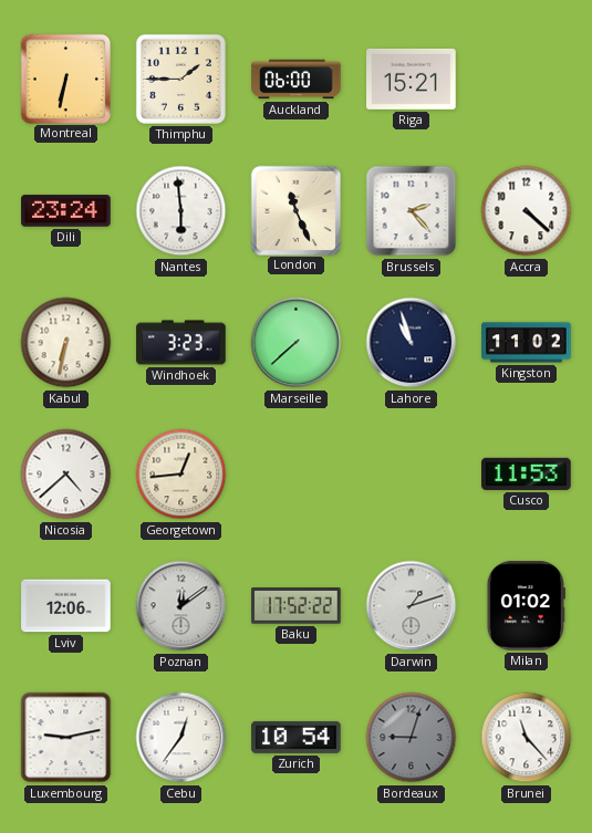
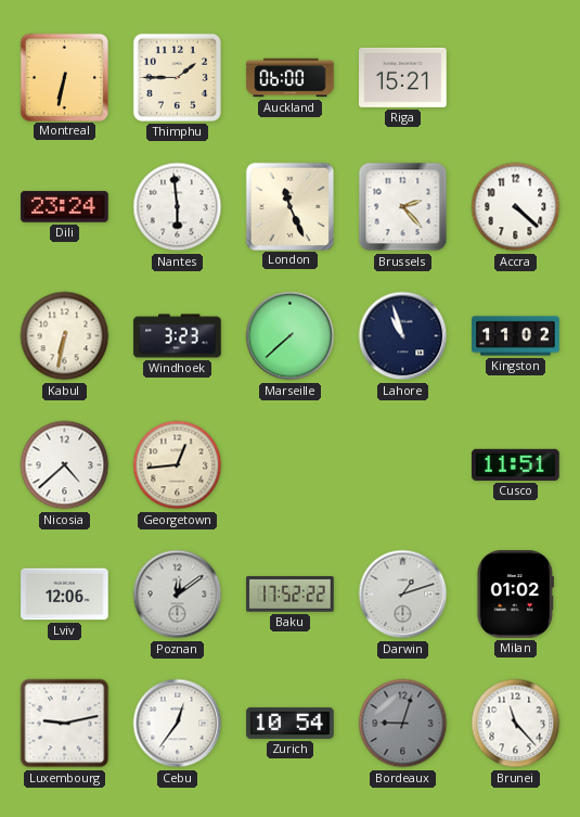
Cusco: 11:53 -> 11:51
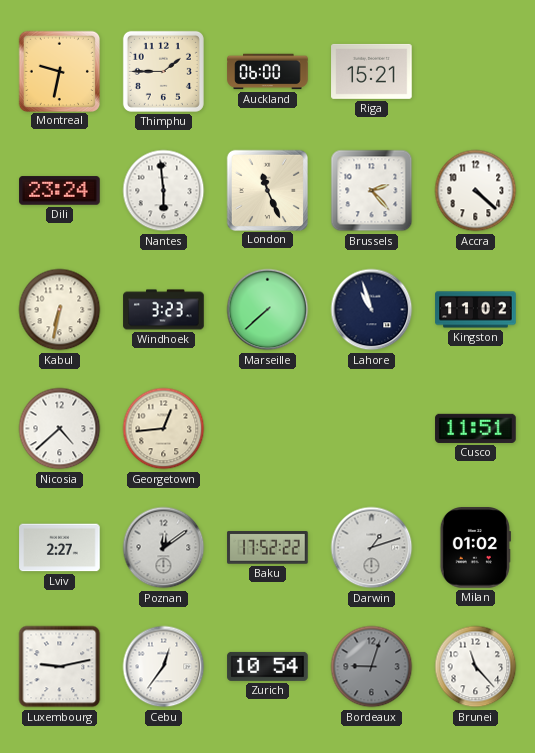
Montreal: 6:32 -> 9:32
Lviv: 12:06 -> 2:27
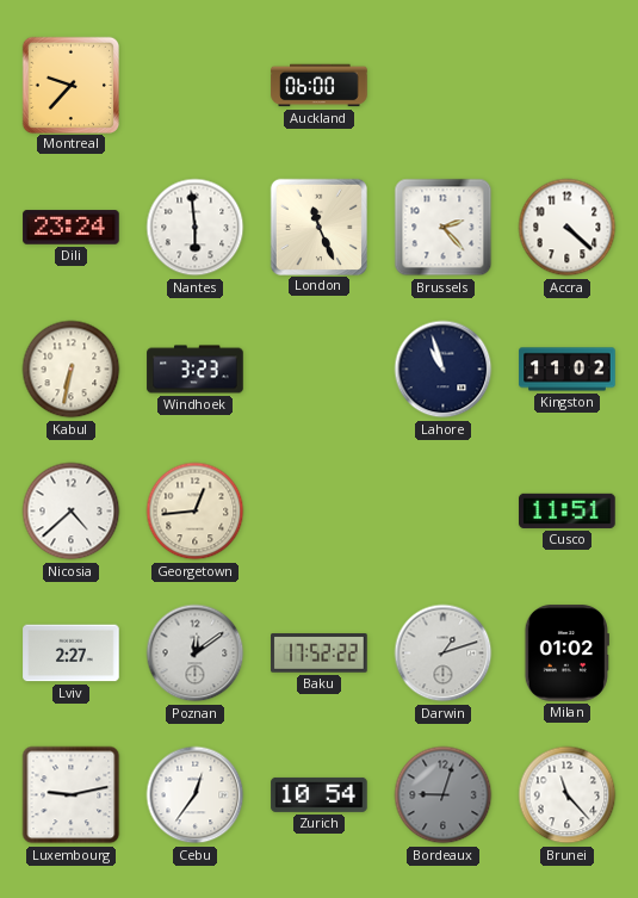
Montreal: 9:32 -> 9:37
Thimphu: 1:45 -> none
Riga: 15:21 -> none
Marseille: 7:38 -> none
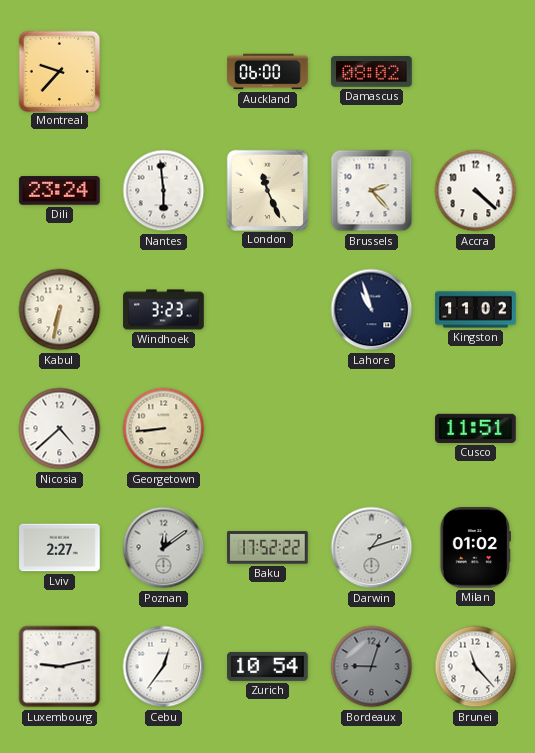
Damascus: none -> 08:02
Georgetown: 12:44 -> 8:44
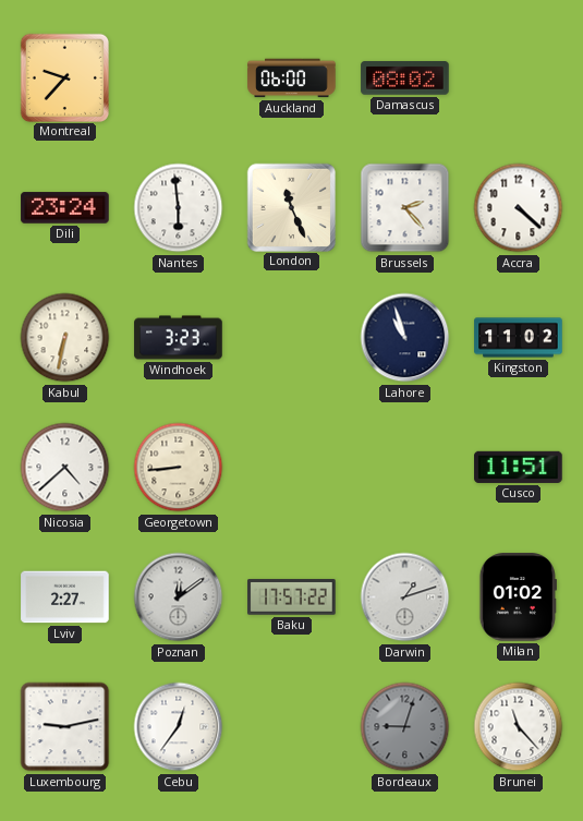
Baku: 17:52 -> 17:57
Zurich: 10:54 -> none
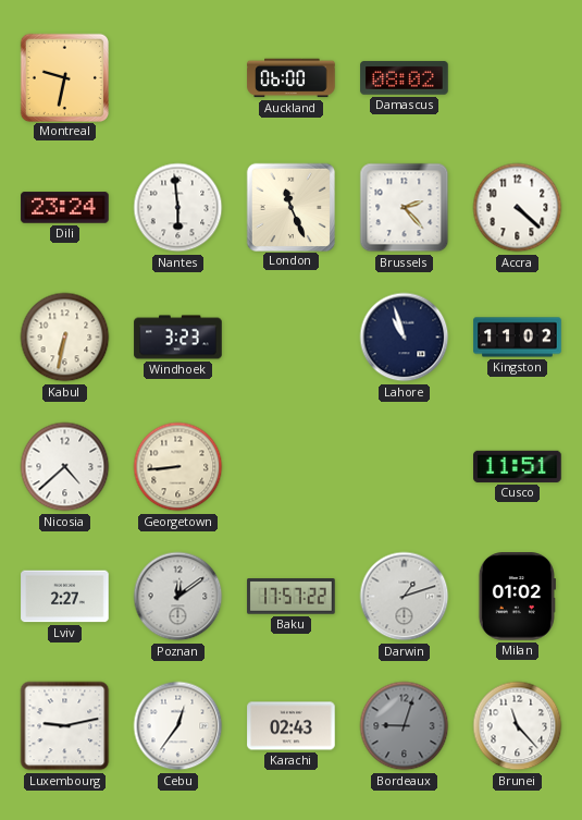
Montreal: 9:37 -> 9:32
Karachi: none -> 02:43
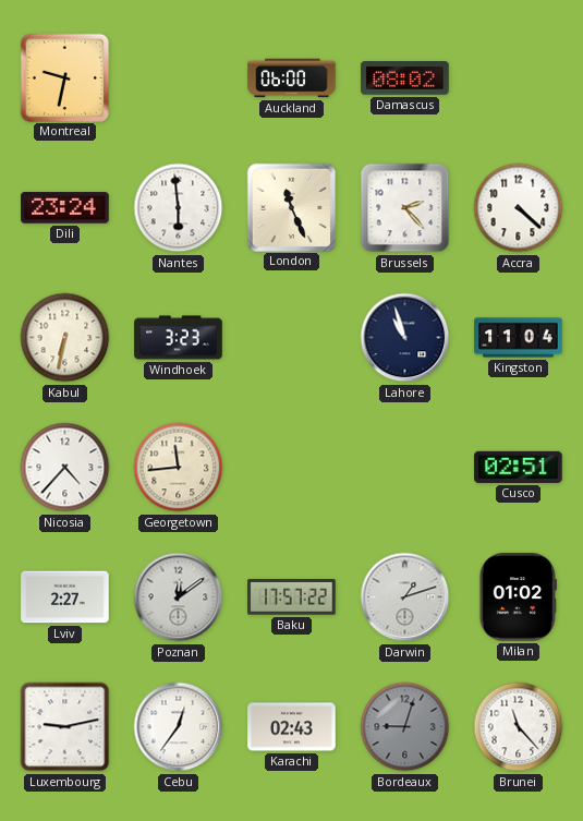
Kingston: 11:02 -> 11:04
Nicosia: 4:38 -> 4:37
Georgetown: 8:44 -> 11:44
Cusco: 11:51 -> 02:51
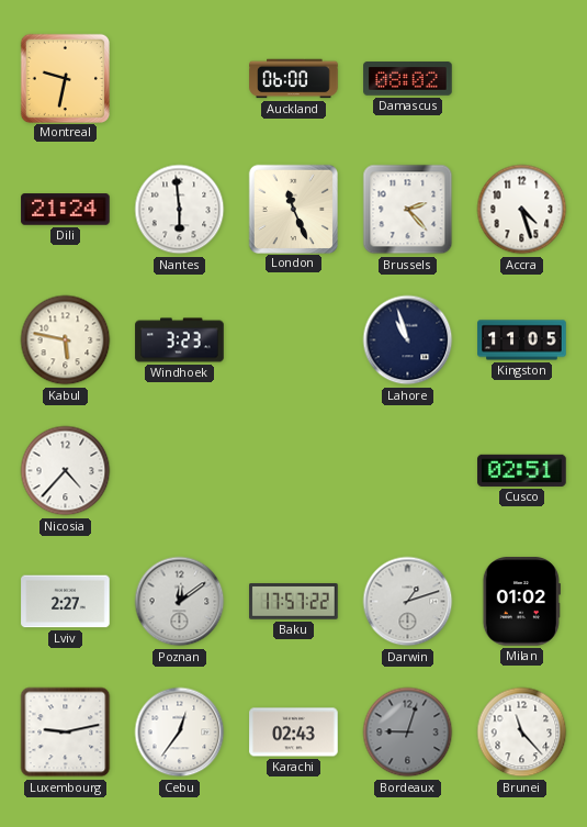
Dili: 23:24 -> 21:24
Accra: 4:22 -> 4:27
Kabul: 6:32 -> 5:47
Kingston: 11:04 -> 11:05
Georgetown: 11:44 -> none
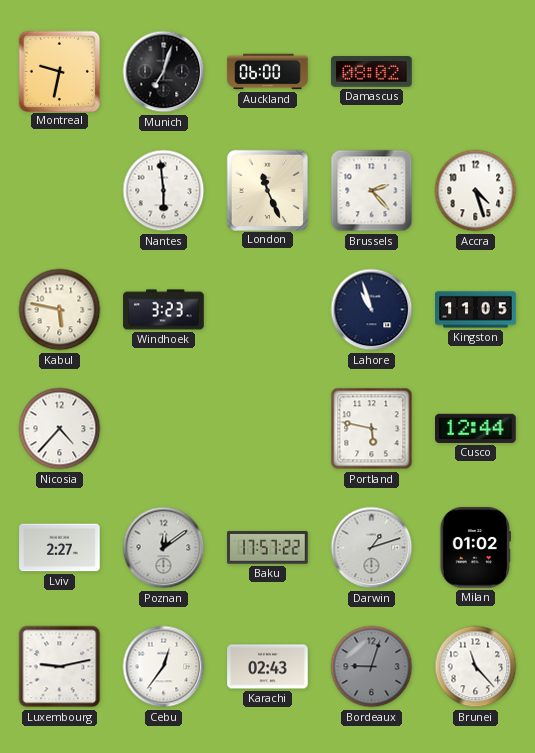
Munich: none -> 7:03
Dili: 21:24 -> none
Portland: none -> 5:47
Cusco: 02:51 -> 12:44
